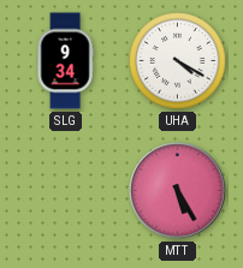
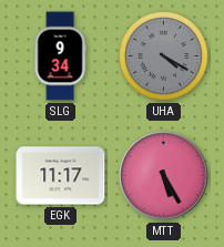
UHA dial: white -> grey
EGK: none -> 11:17
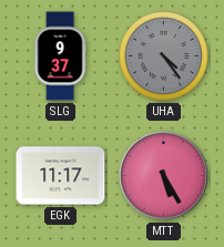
SLG: 9:34 -> 9:37
UHA: 4:20 -> 4:24
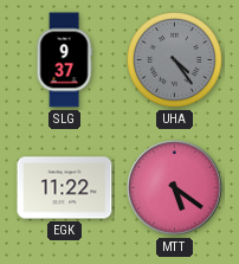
EGK: 11:17 -> 11:22
MTT: 5:25 -> 5:21
